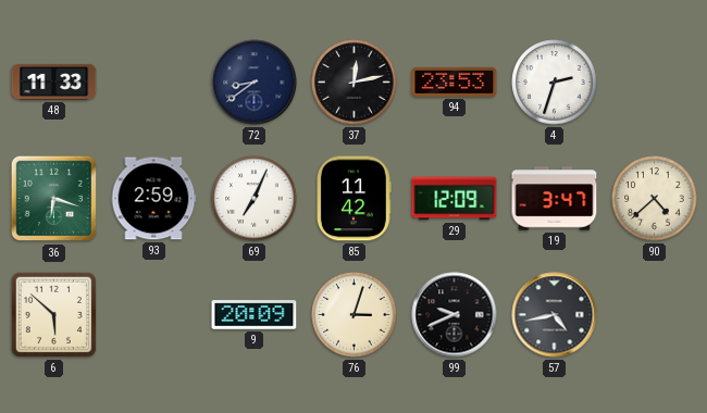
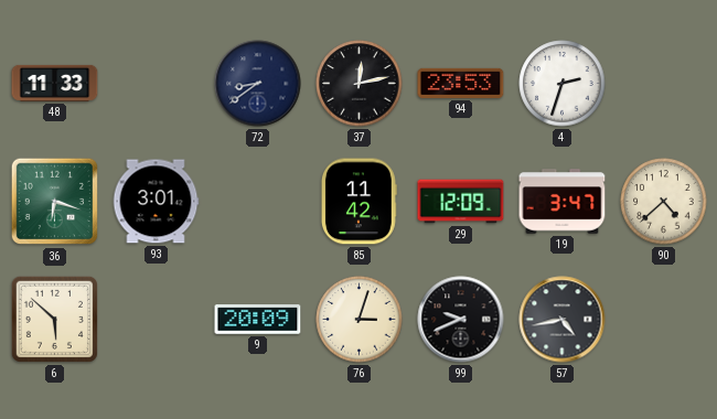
93: 2:59 -> 3:01
69: 7:04 -> none
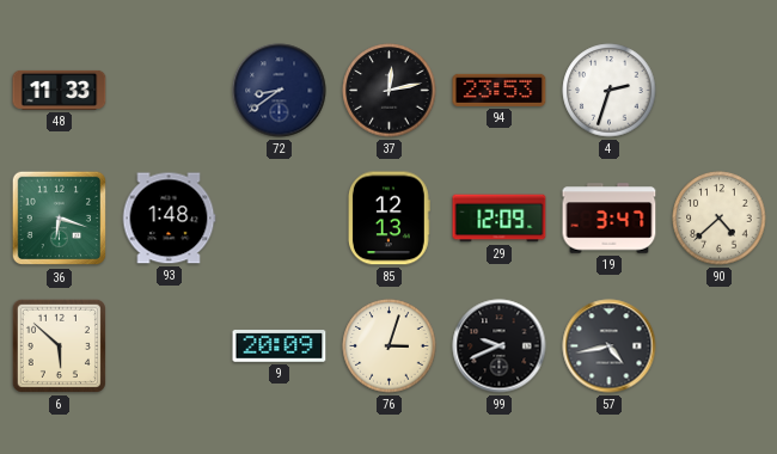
93: 3:01 -> 1:48
85: 11:42 -> 12:13
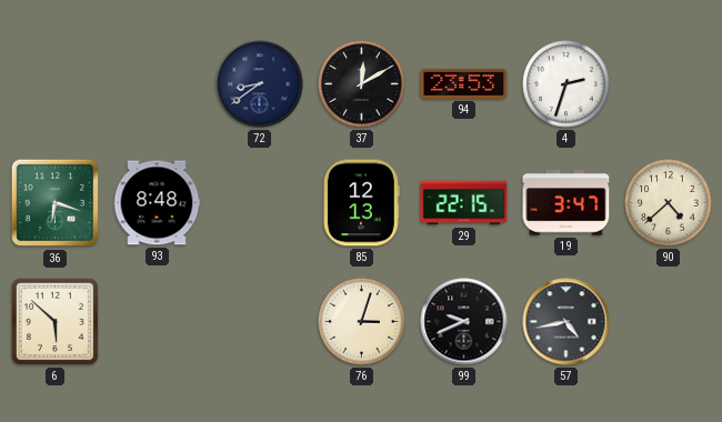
48: 11:33 -> none
37: 12:13 -> 12:10
93: 1:48 -> 8:48
29: 12:09 -> 22:15
9: 20:09 -> none
